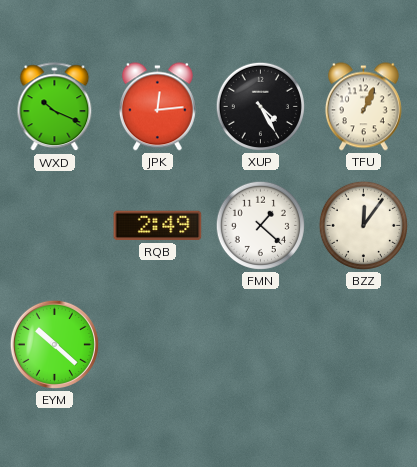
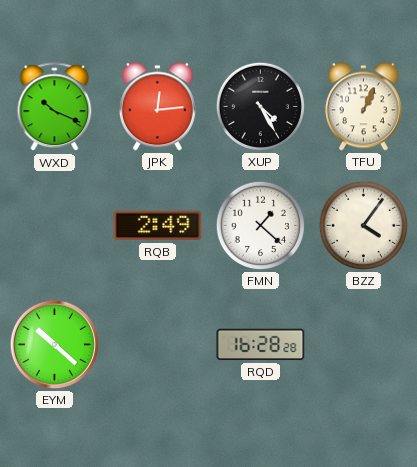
BZZ: 12:06 -> 4:06
RQD: none -> 16:28
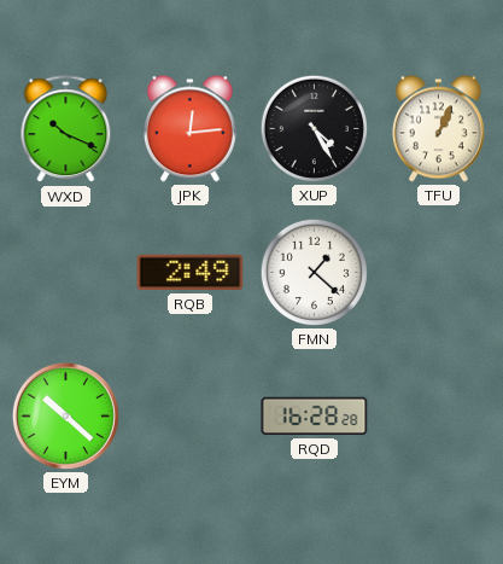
BZZ: 4:06 -> none
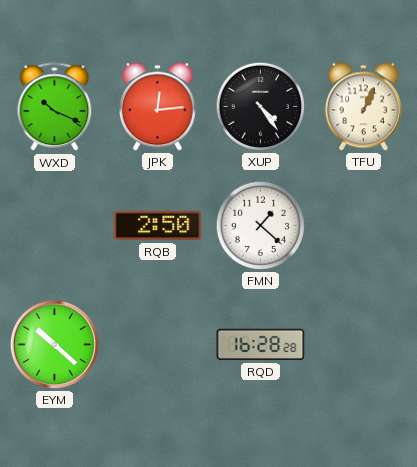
XUP: 4:25 -> 4:24
RQB: 2:49 -> 2:50
